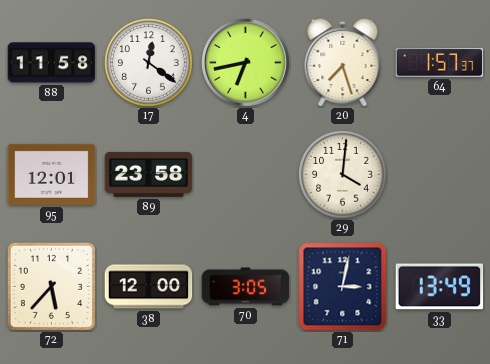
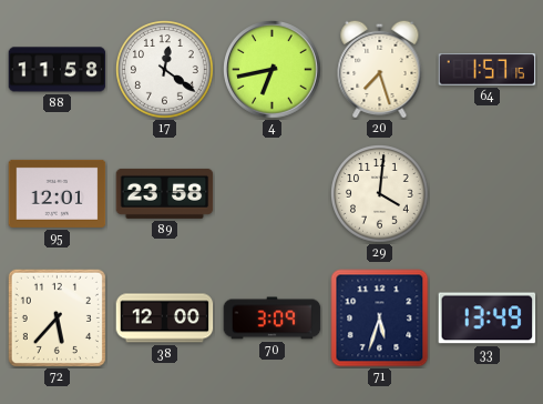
64: 1:57:37 -> 1:57:15
70: 3:05 -> 3:09
71: 3:02 -> 5:33
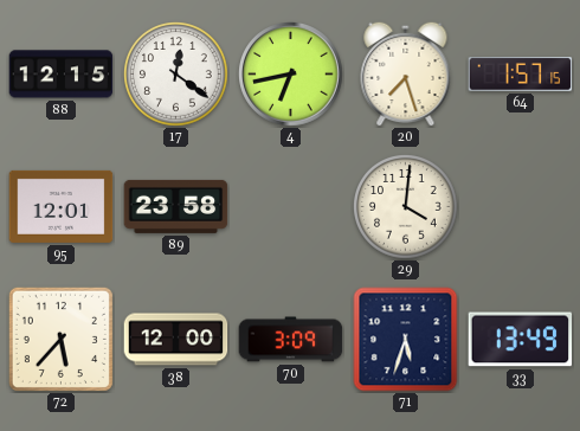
88: 11:58 -> 12:15
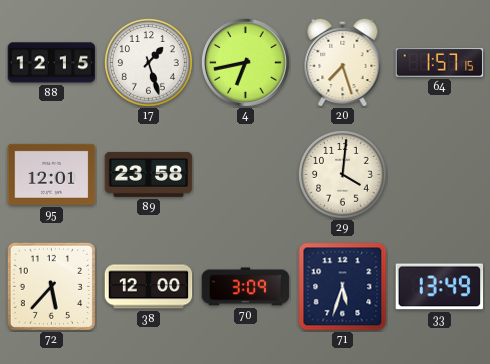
17: 12:21 -> 1:27
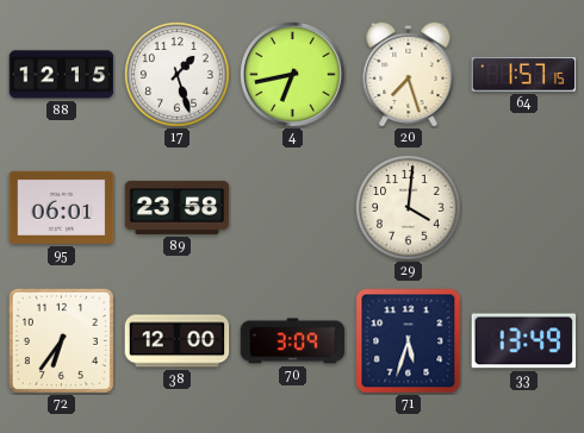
95: 12:01 -> 06:01
72: 5:37 -> 6:36
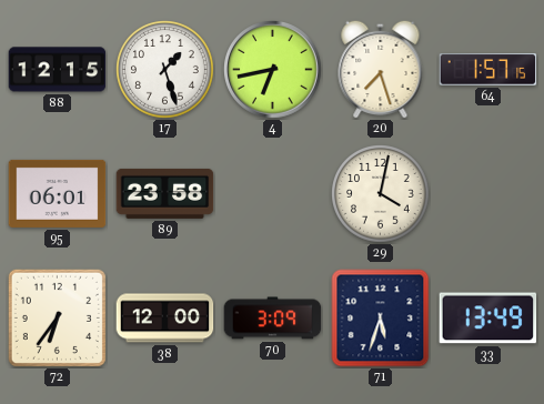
29: 4:01 -> 4:02
